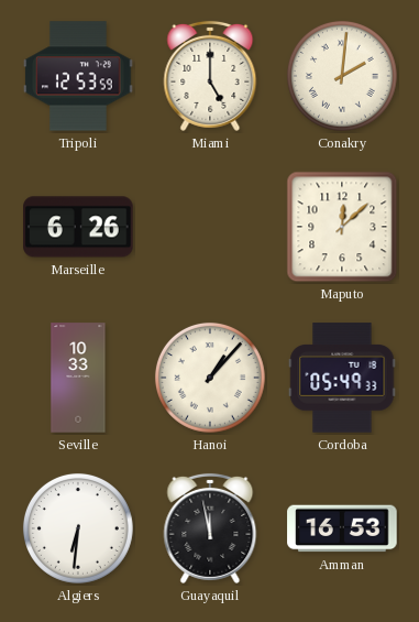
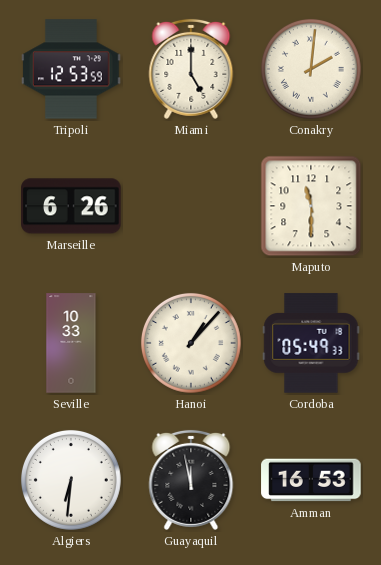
Maputo: 12:08 -> 11:30
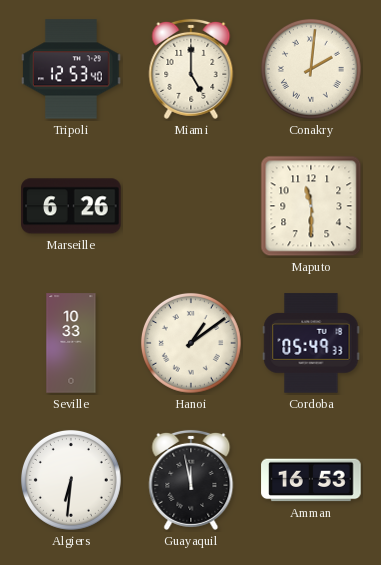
Tripoli: 12:53:59 -> 12:53:40
Hanoi: 1:07 -> 1:09
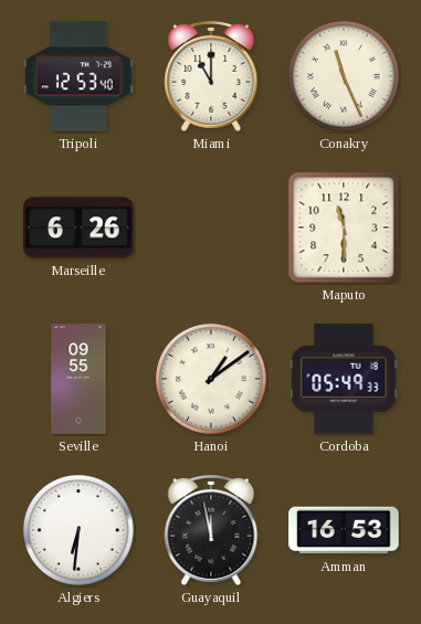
Miami: 5:00 -> 11:00
Conakry: 2:01 -> 11:26
Seville: 10:33 -> 09:55
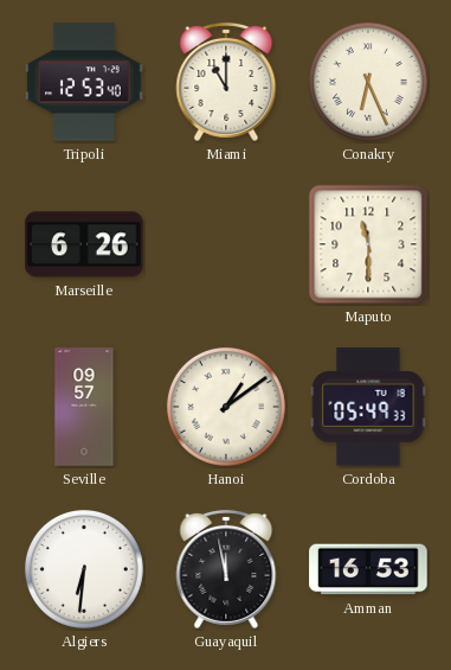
Conakry: 11:26 -> 6:26
Seville: 09:55 -> 09:57
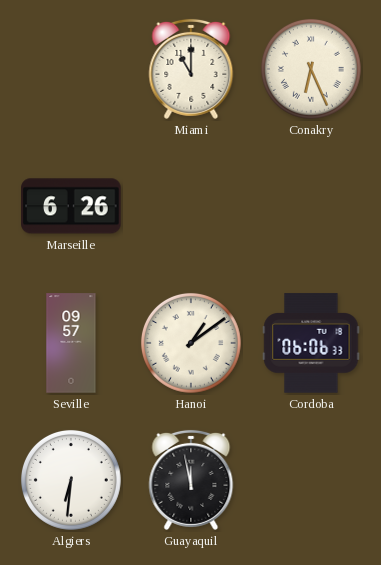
Tripoli: 12:53 -> none
Maputo: 11:30 -> none
Cordoba: 05:49 -> 06:06
Amman: 16:53 -> none
